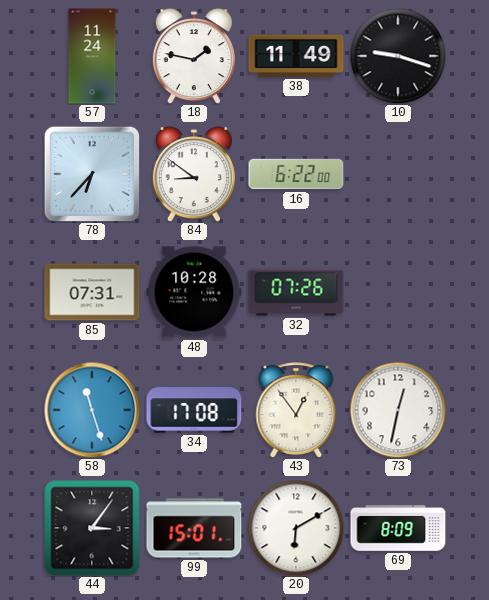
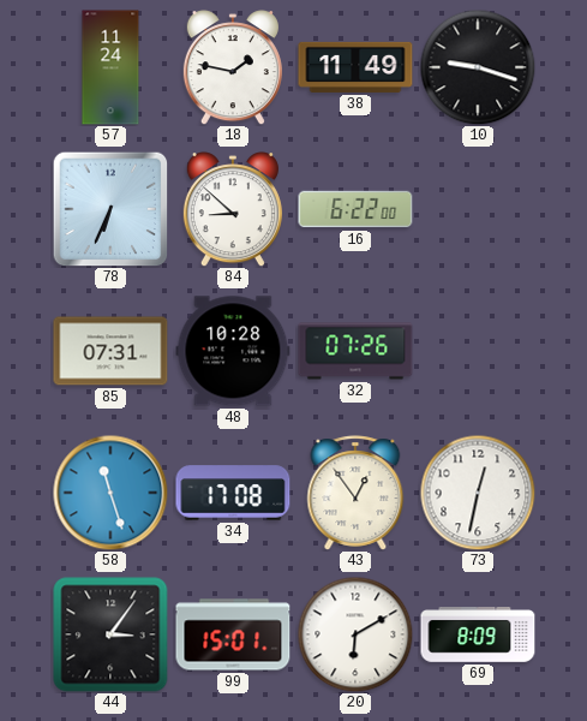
78: 6:37 -> 6:34
84: 8:51 -> 8:52
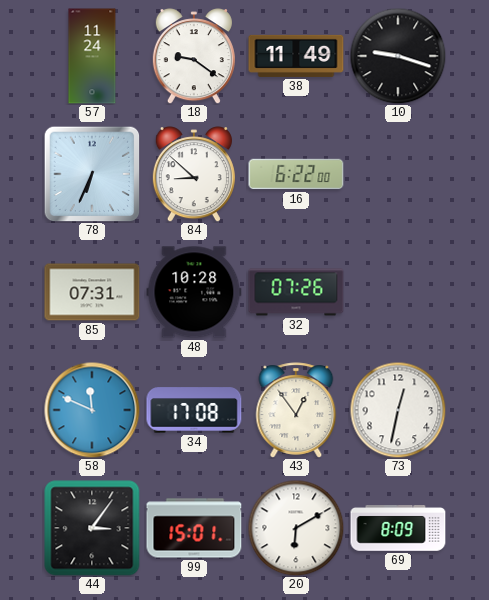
18: 1:47 -> 9:21
58: 11:27 -> 11:49
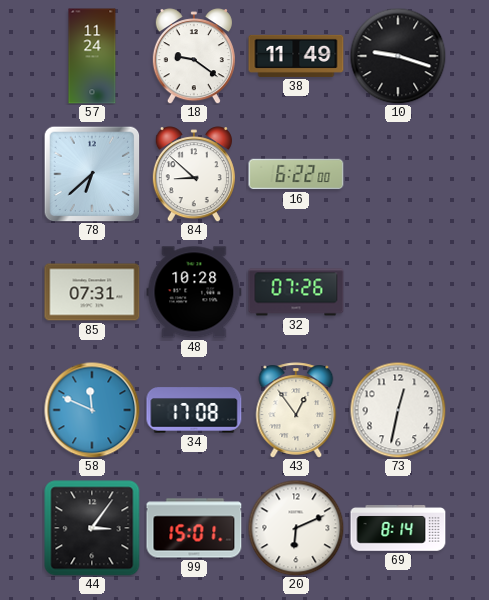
78: 6:34 -> 6:38
20: 6:10 -> 6:11
69: 8:09 -> 8:14
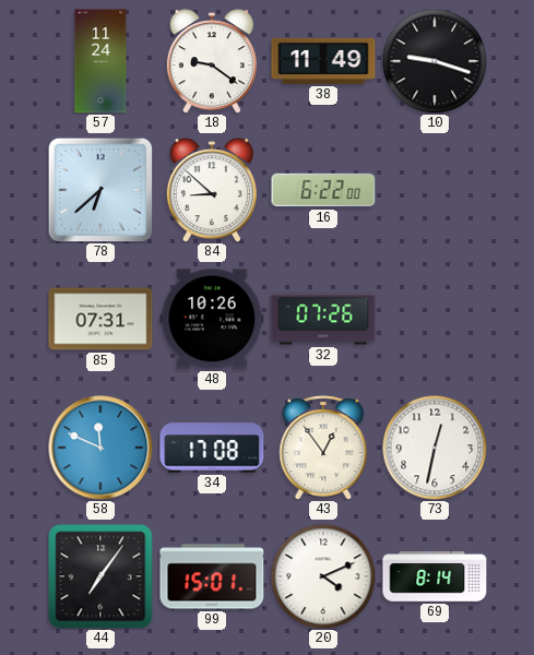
48: 10:28 -> 10:26
44: 3:06 -> 7:06
20: 6:11 -> 4:11
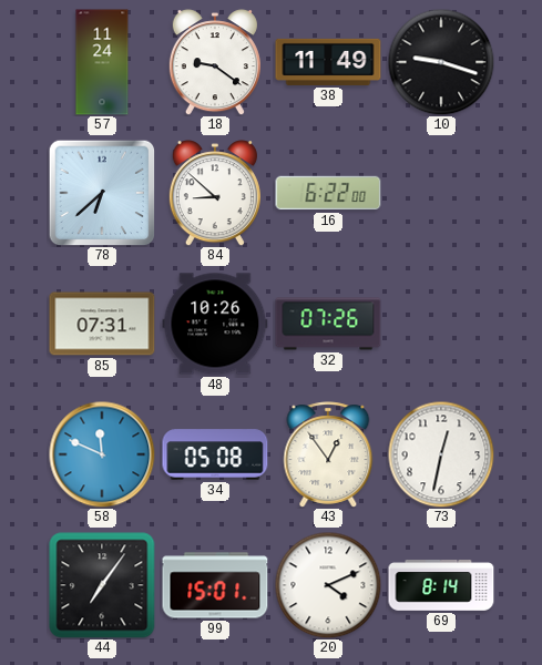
34: 17:08 -> 05:08
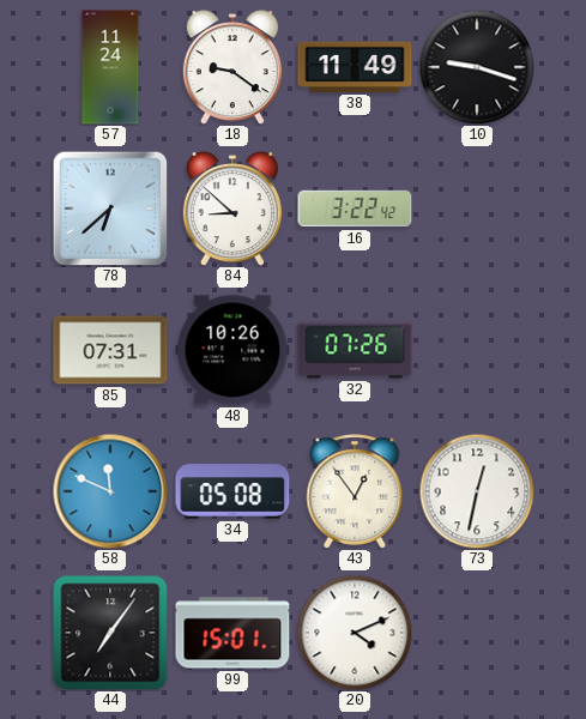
16: 6:22 -> 3:22
69: 8:14 -> none
